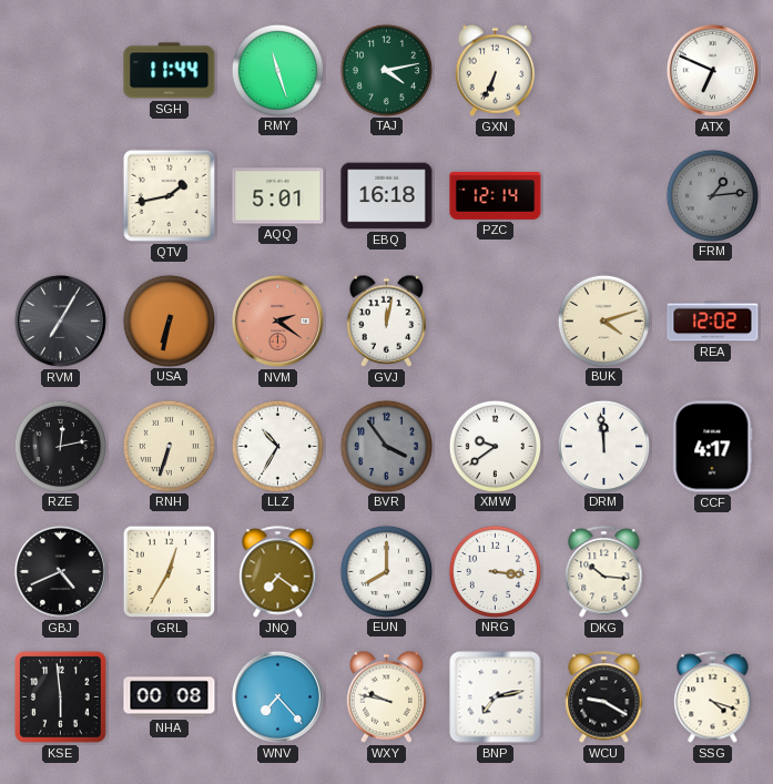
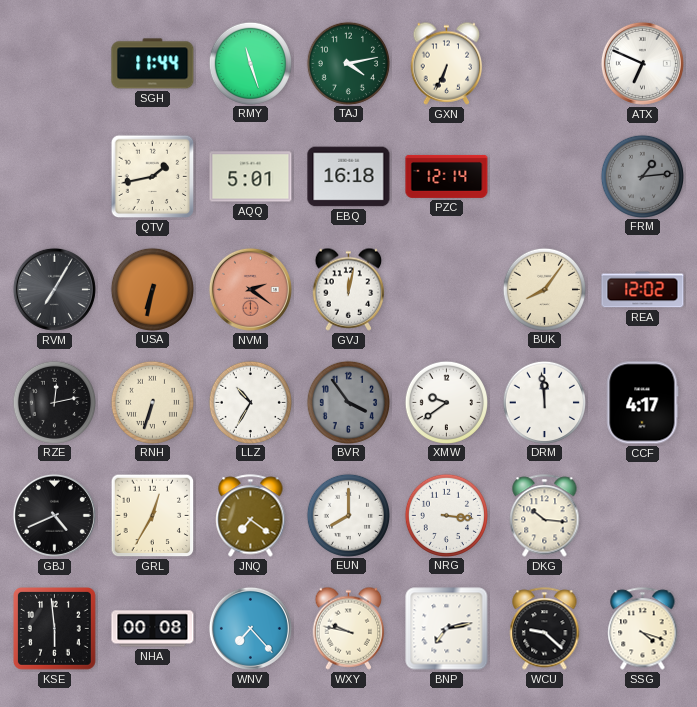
BUK: 4:12 -> 8:06
WCU: 9:20 -> 9:22
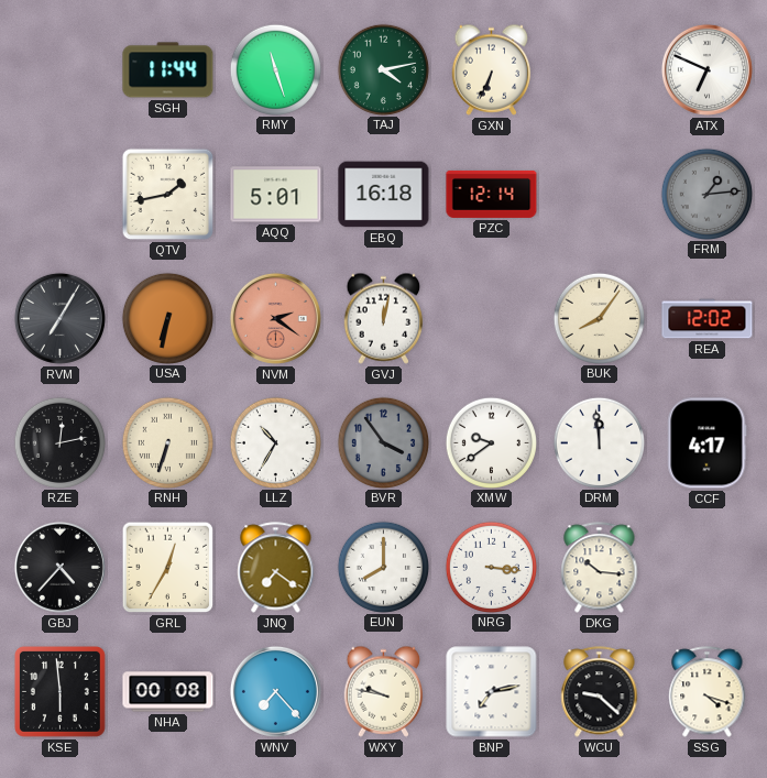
GBJ: 4:41 -> 4:37
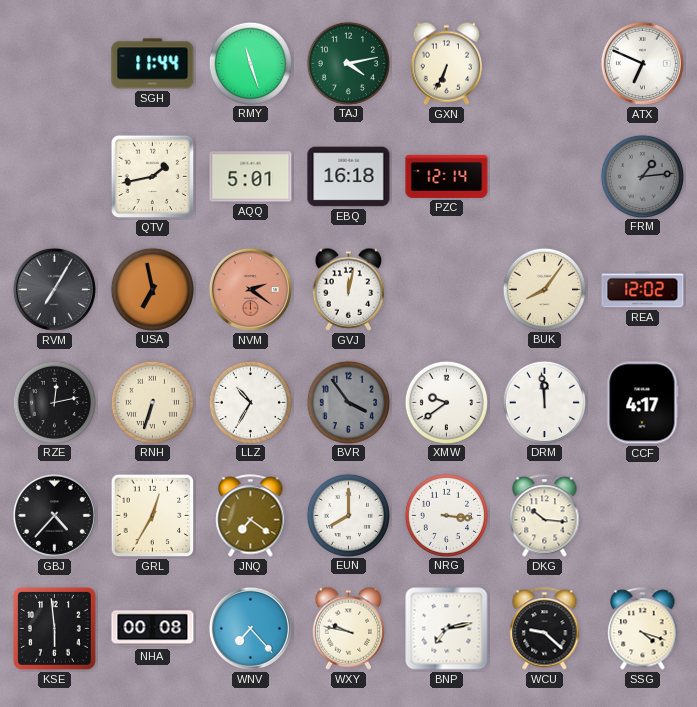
USA: 6:32 -> 6:58
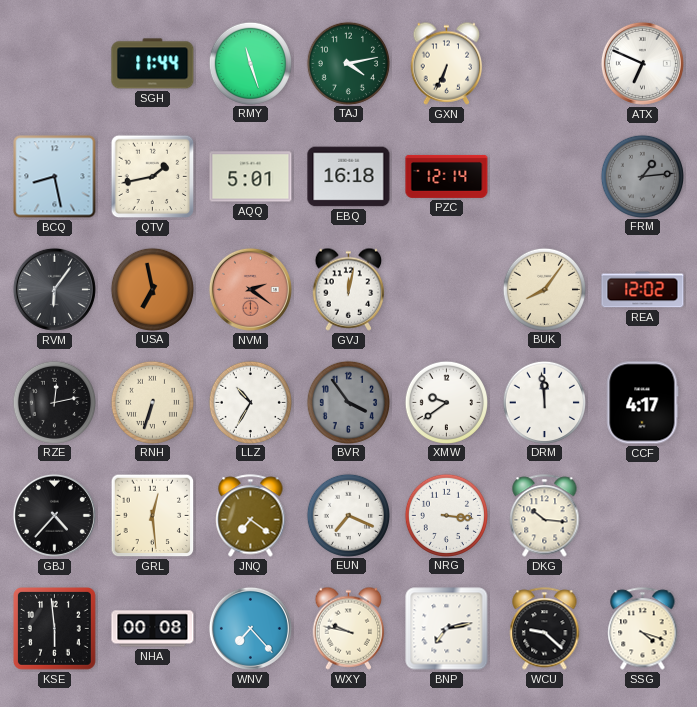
BCQ: none -> 8:28
RVM: 7:05 -> 6:06
GRL: 12:35 -> 12:29
EUN: 8:00 -> 7:19
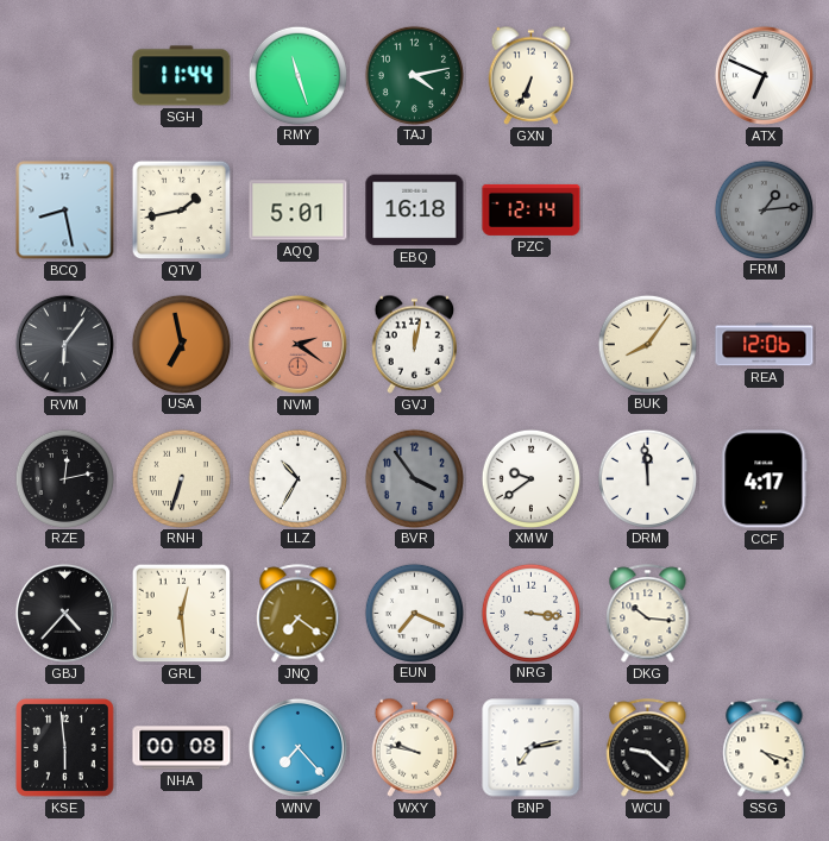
REA: 12:02 -> 12:06
